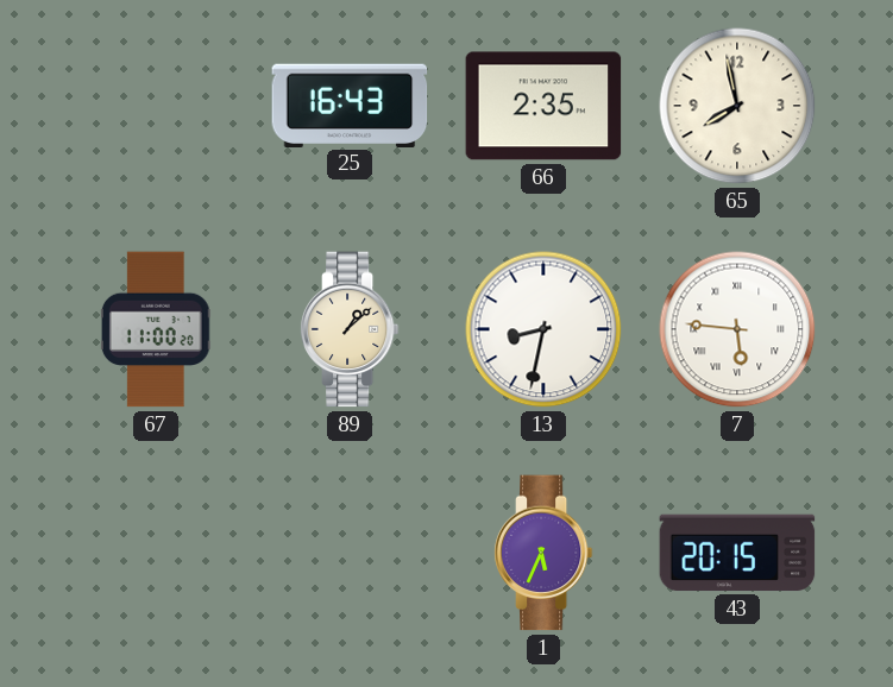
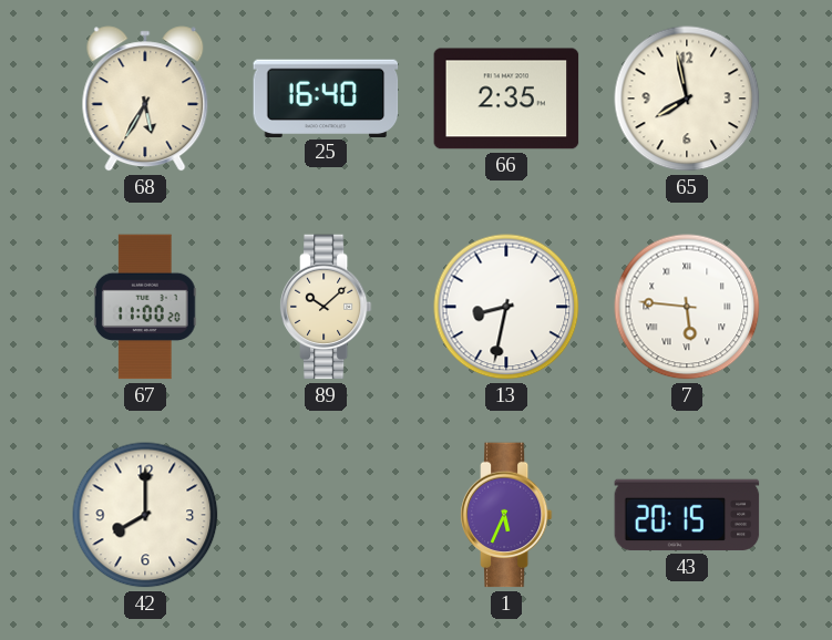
68: none -> 5:35
25: 16:43 -> 16:40
89: 1:08 -> 10:08
42: none -> 8:00
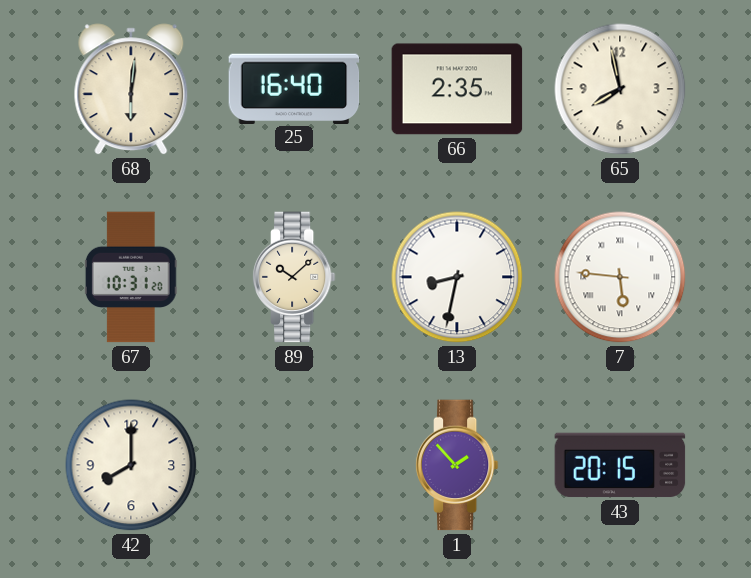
68: 5:35 -> 6:01
67: 11:00 -> 10:31
1: 5:34 -> 1:53
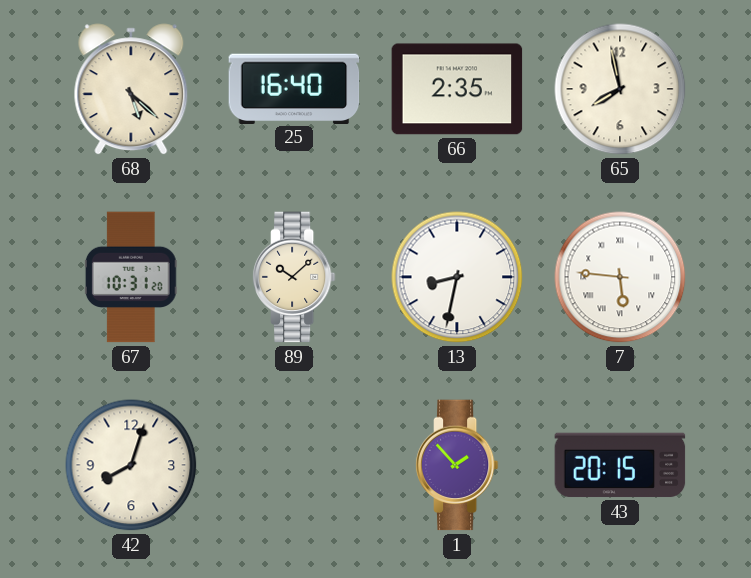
68: 6:01 -> 5:22
42: 8:00 -> 8:03
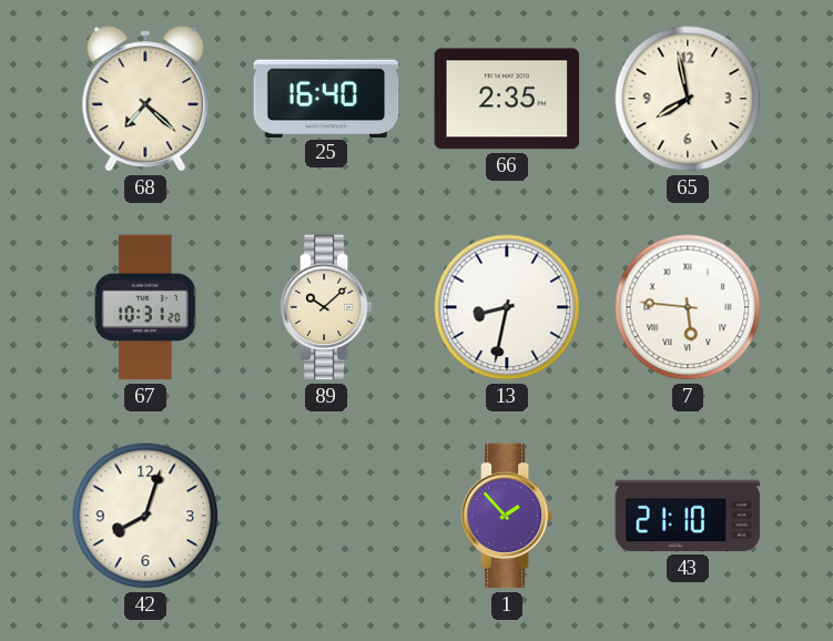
68: 5:22 -> 7:22
43: 20:15 -> 21:10
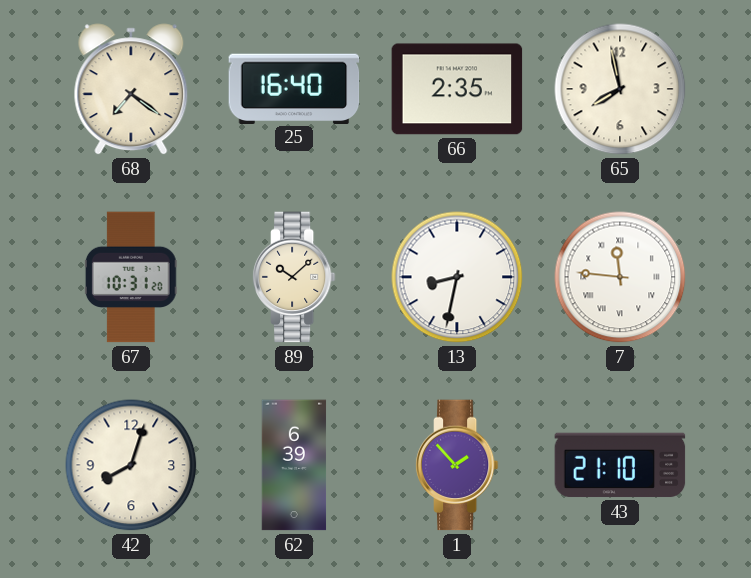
68: 7:22 -> 7:21
7: 5:46 -> 11:46
62: none -> 6:39
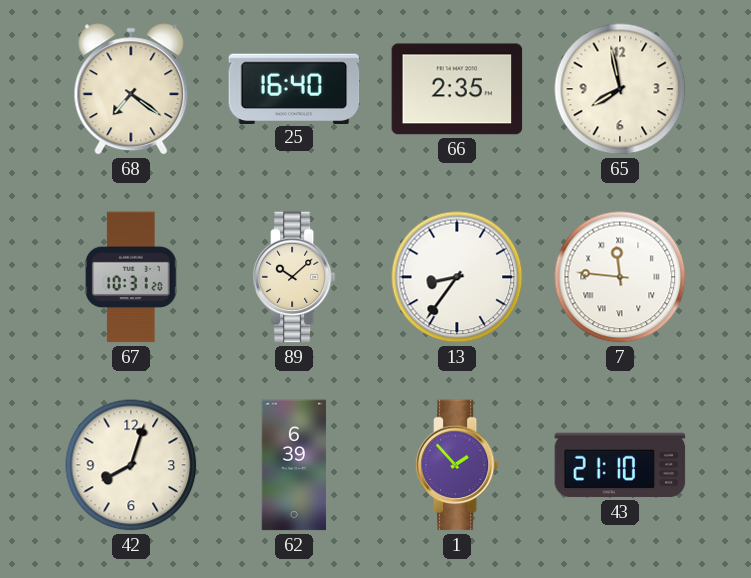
13: 8:32 -> 8:36
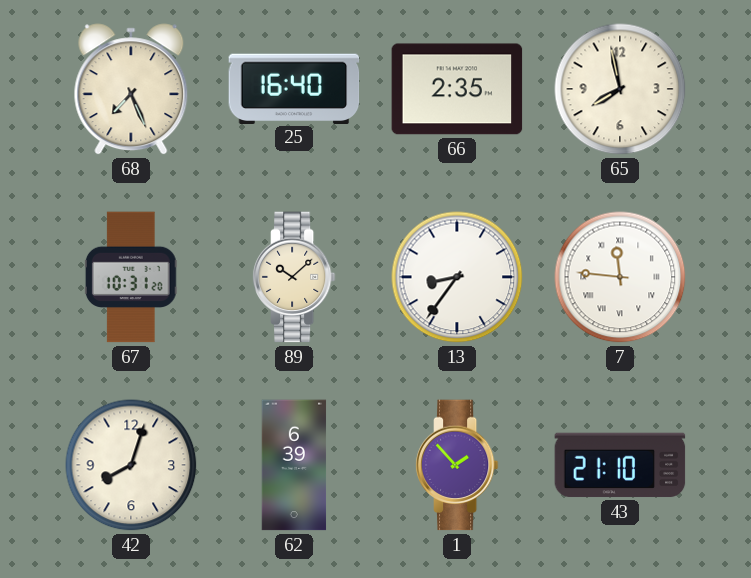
68: 7:21 -> 7:26
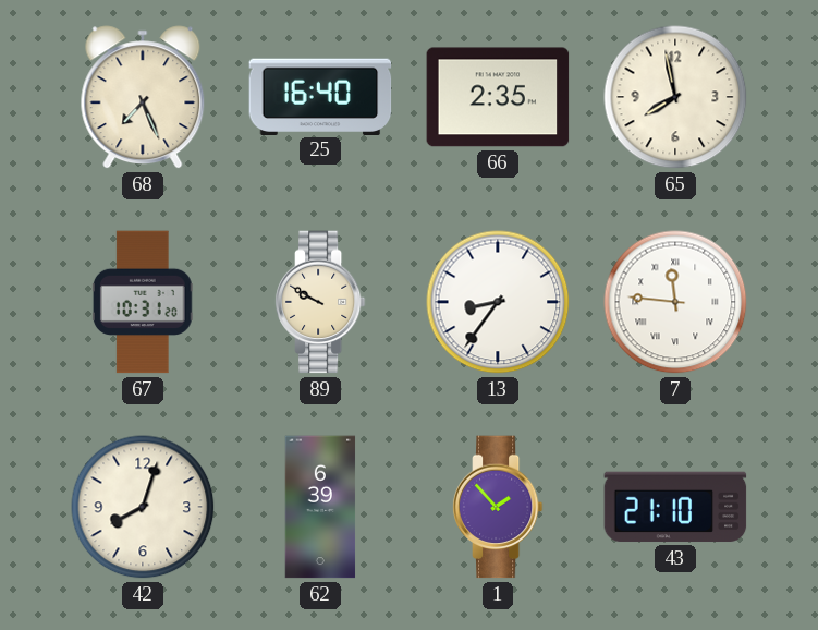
89: 10:08 -> 9:50
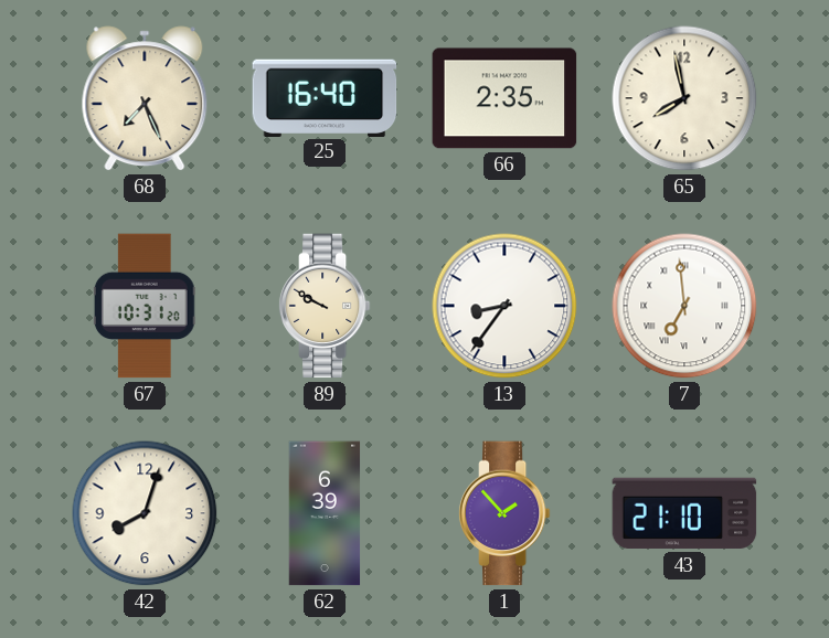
7: 11:46 -> 6:59
